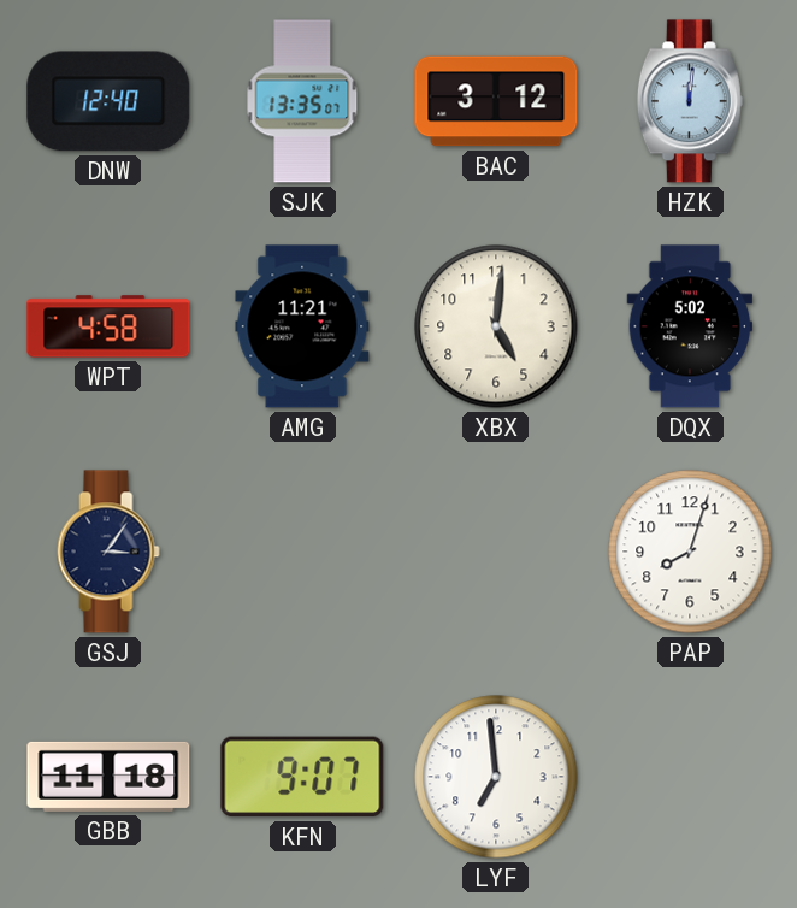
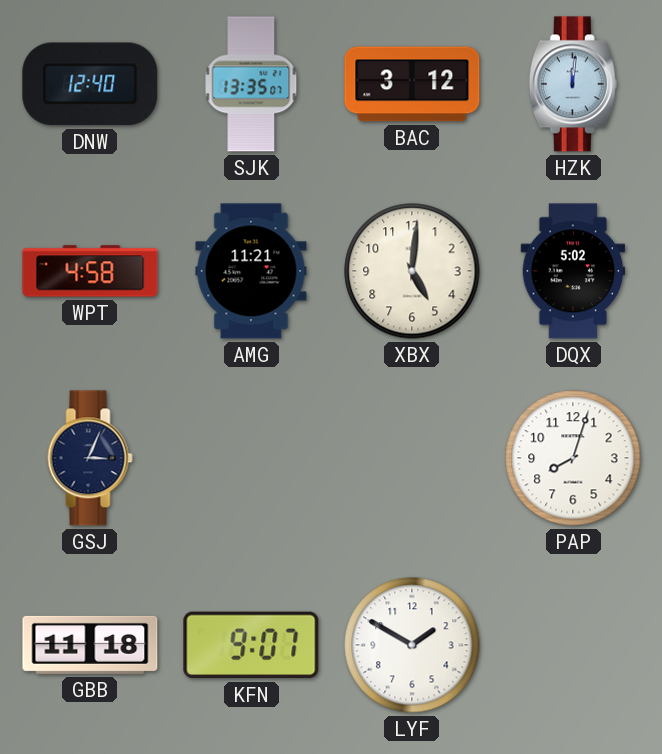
GSJ: 3:06 -> 3:04
LYF: 6:59 -> 1:50
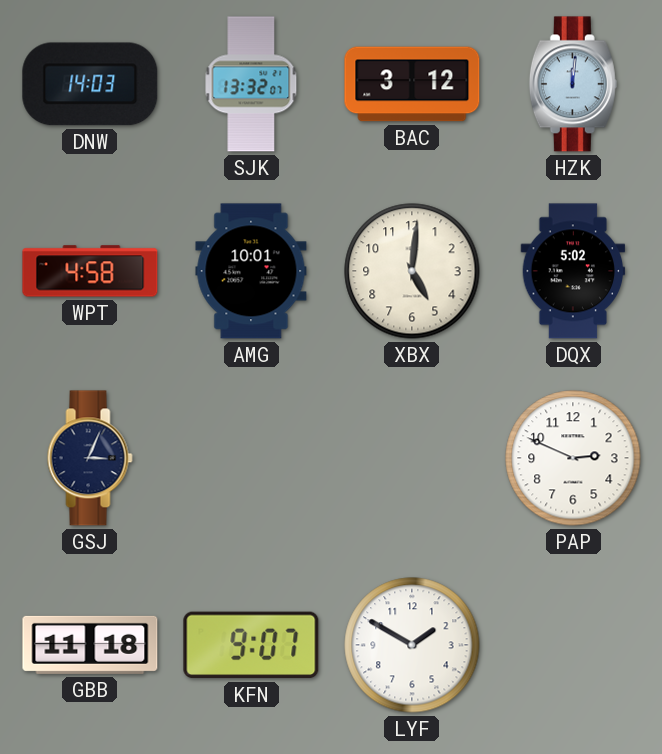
DNW: 12:40 -> 14:03
SJK: 13:35 -> 13:32
AMG: 11:21 -> 10:01
PAP: 8:03 -> 2:49
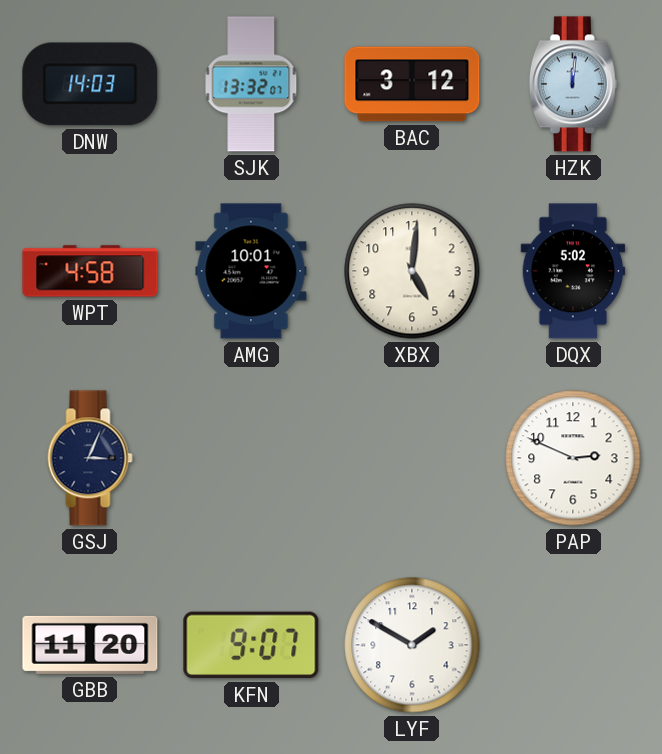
GBB: 11:18 -> 11:20
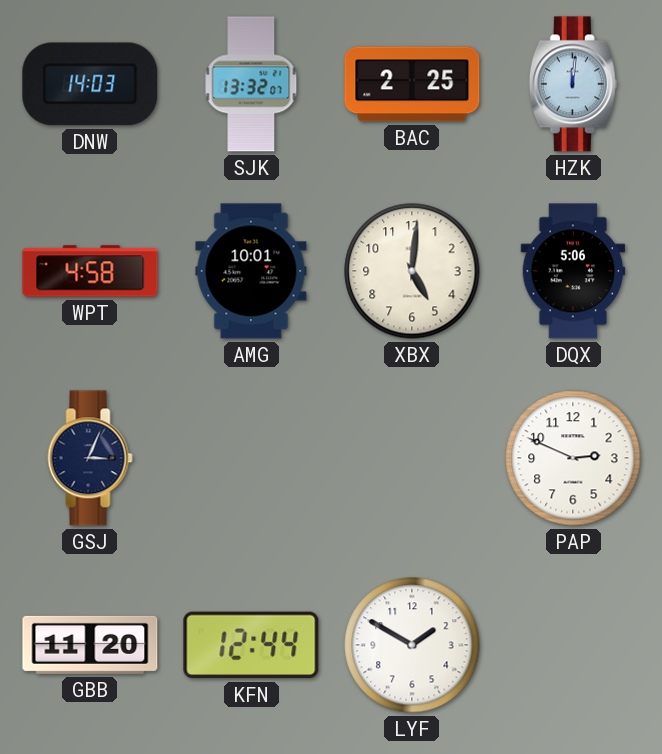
BAC: 3:12 -> 2:25
DQX: 5:02 -> 5:06
KFN: 9:07 -> 12:44
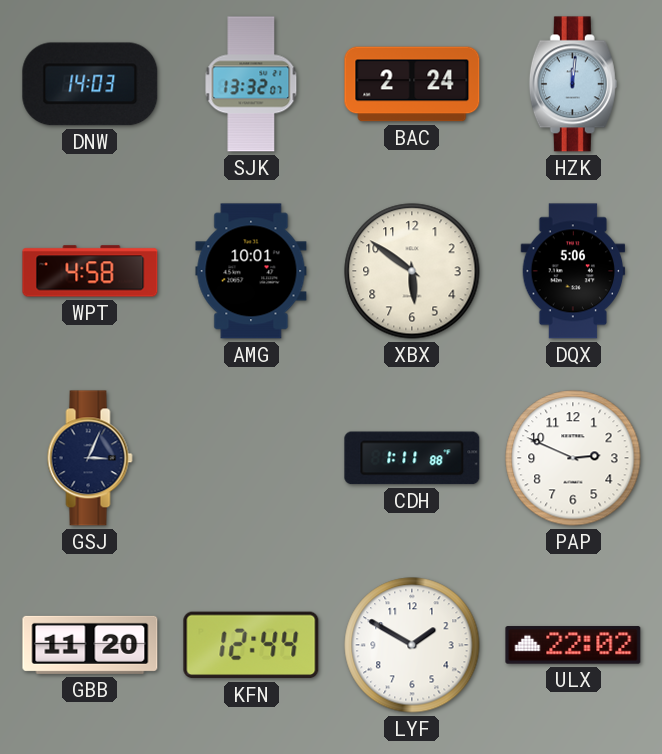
BAC: 2:25 -> 2:24
XBX: 5:01 -> 5:51
CDH: none -> 1:11
ULX: none -> 22:02
